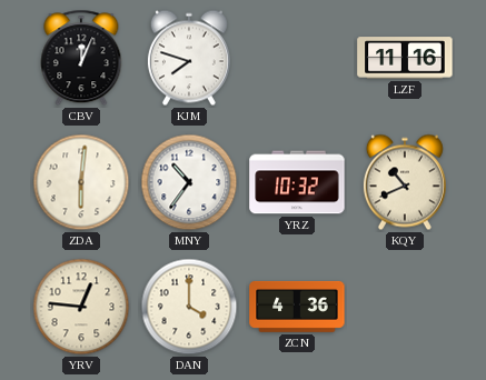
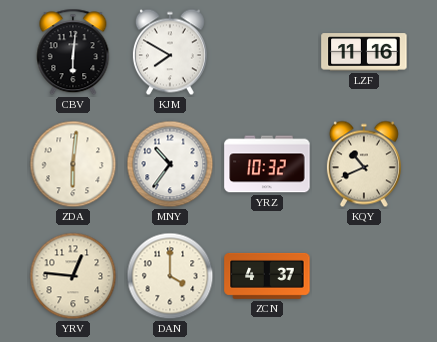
CBV: 12:04 -> 6:01
KJM: 7:48 -> 7:50
ZCN: 4:36 -> 4:37
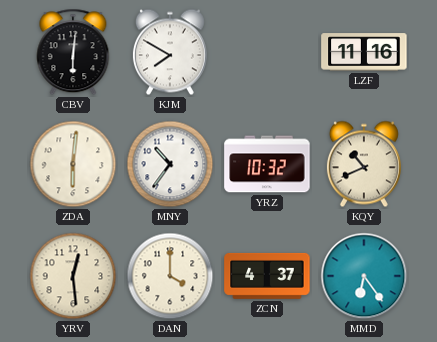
YRV: 12:46 -> 12:29
MMD: none -> 6:24
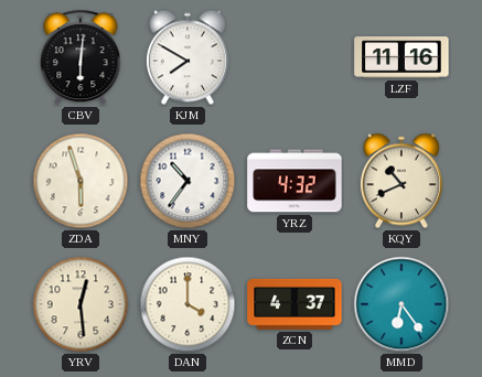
ZDA: 6:01 -> 5:57
YRZ: 10:32 -> 4:32
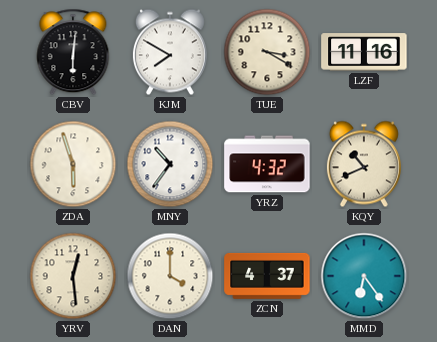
TUE: none -> 3:20
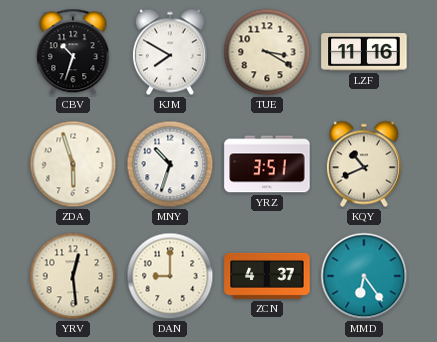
CBV: 6:01 -> 10:33
MNY: 10:36 -> 10:33
YRZ: 4:32 -> 3:51
DAN: 4:00 -> 9:00
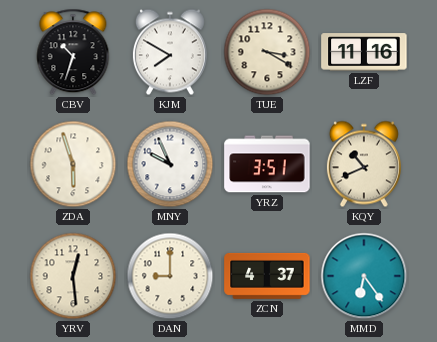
MNY: 10:33 -> 9:56
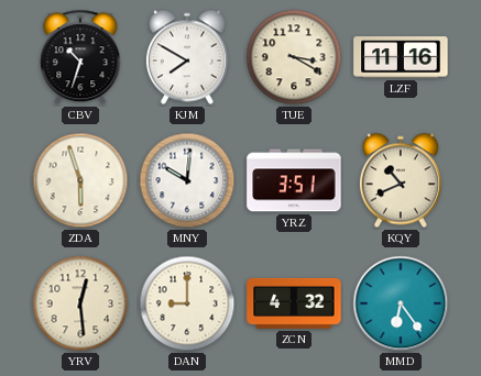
MNY: 9:56 -> 10:01
ZCN: 4:37 -> 4:32
